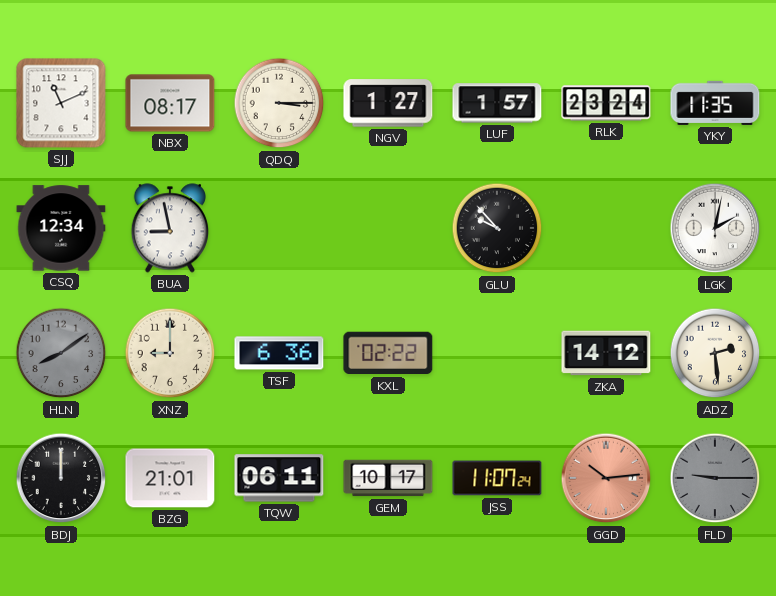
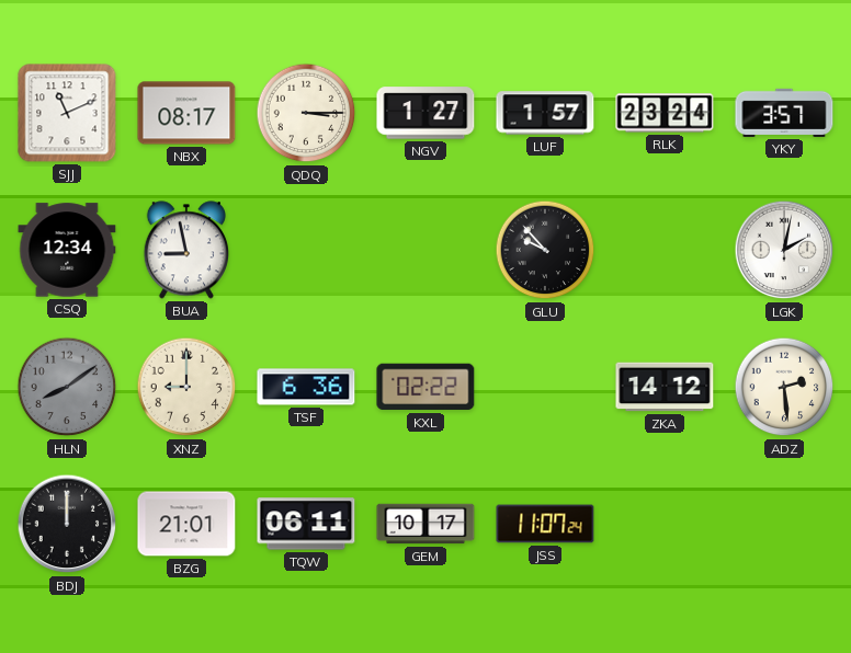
YKY: 11:35 -> 3:57
GGD: 10:14 -> none
FLD: 9:15 -> none
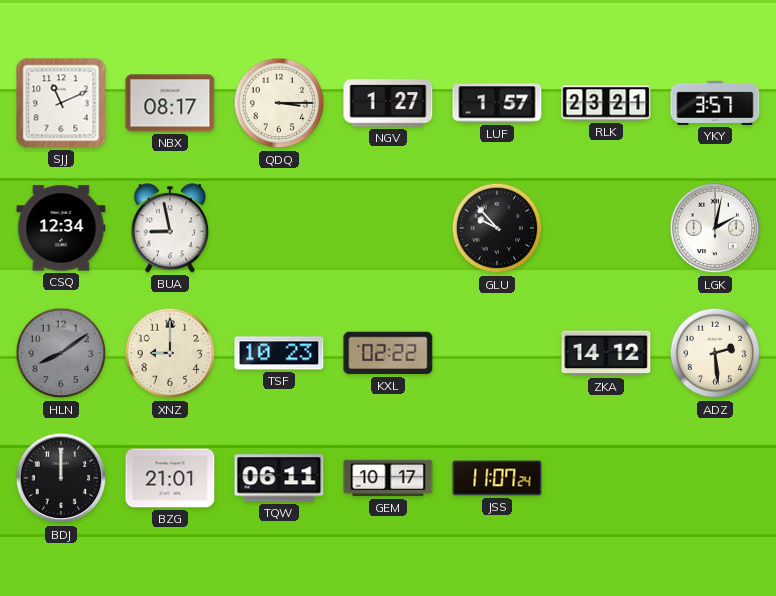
RLK: 23:24 -> 23:21
TSF: 6:36 -> 10:23
